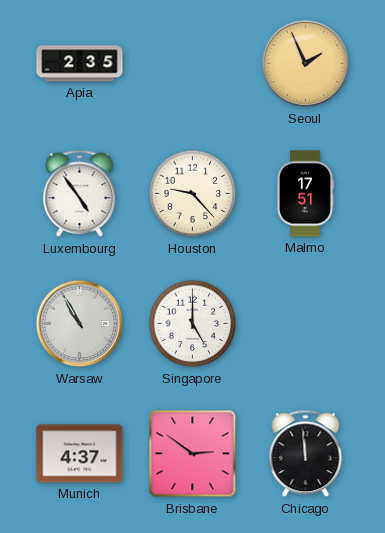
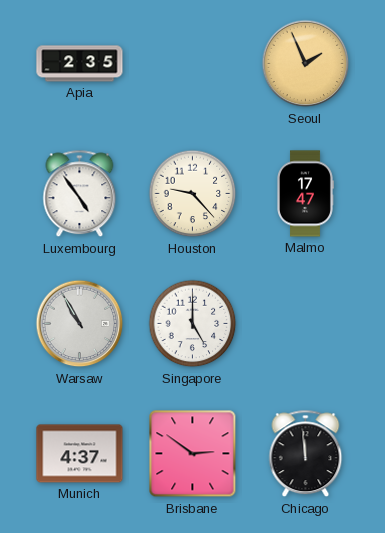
Malmo: 17:51 -> 17:47
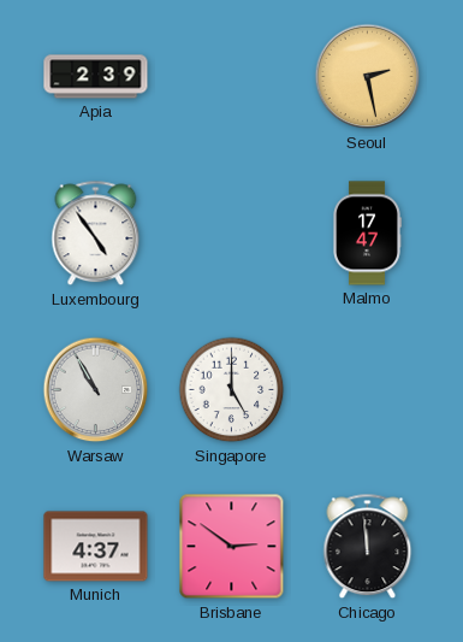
Apia: 2:35 -> 2:39
Seoul: 1:56 -> 2:28
Houston: 9:23 -> none
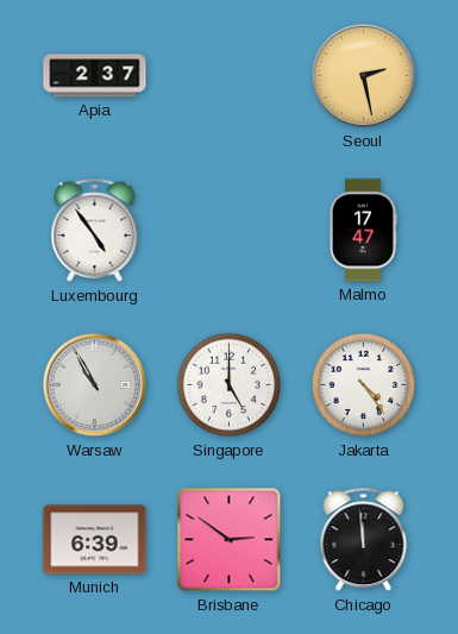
Apia: 2:39 -> 2:37
Jakarta: none -> 4:24
Munich: 4:37 -> 6:39
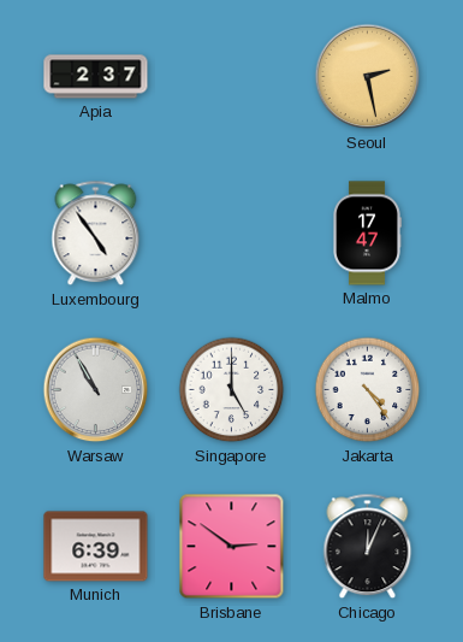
Chicago: 11:59 -> 12:04
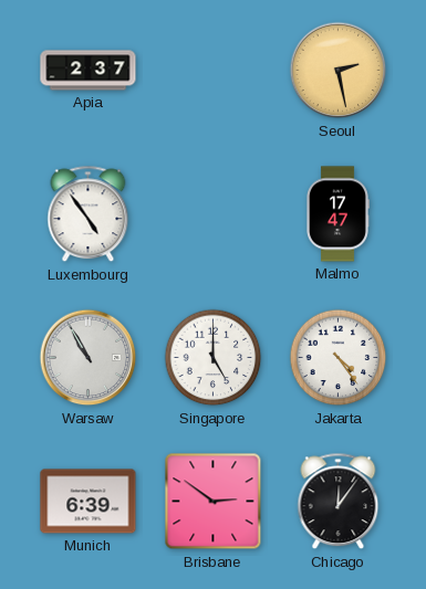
Chicago: 12:04 -> 12:06
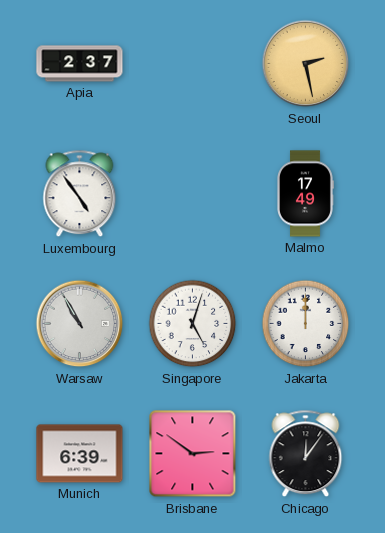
Malmo: 17:47 -> 17:49
Singapore: 5:00 -> 5:03
Jakarta: 4:24 -> 12:00
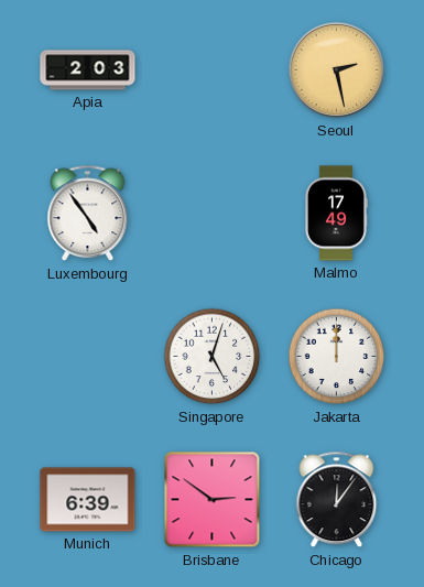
Apia: 2:37 -> 2:03
Warsaw: 10:55 -> none
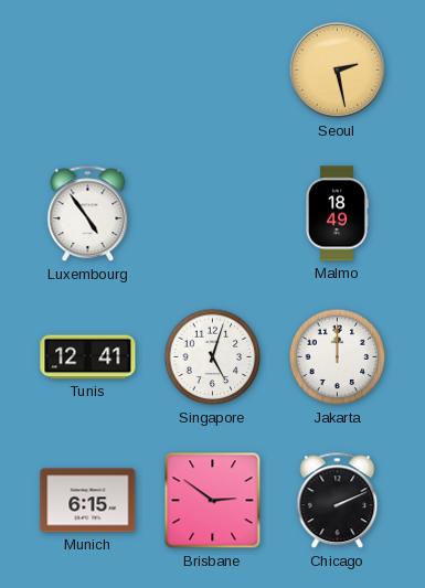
Apia: 2:03 -> none
Malmo: 17:49 -> 18:49
Tunis: none -> 12:41
Munich: 6:39 -> 6:15
Chicago: 12:06 -> 2:11
